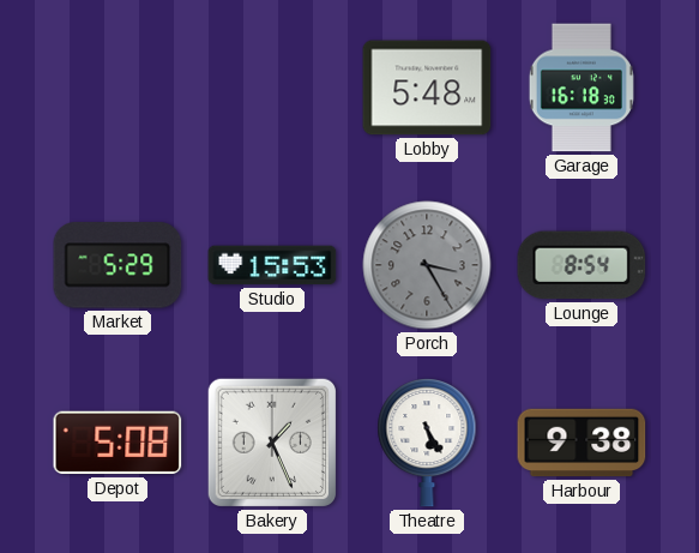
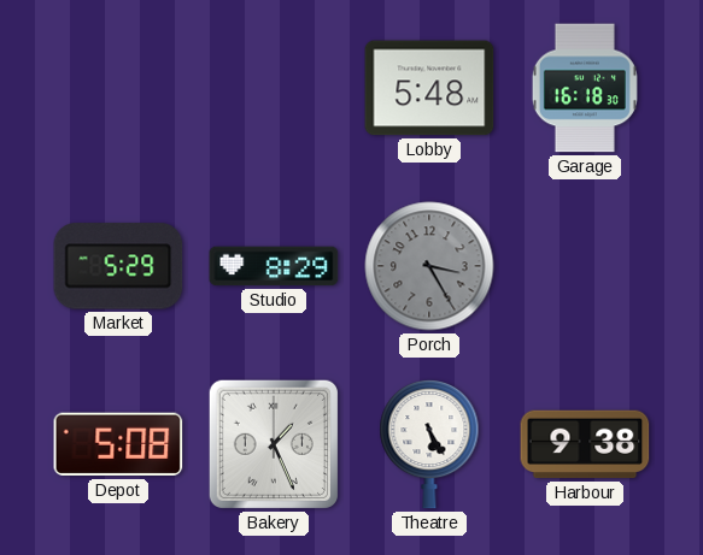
Studio: 15:53 -> 8:29
Lounge: 8:54 -> none
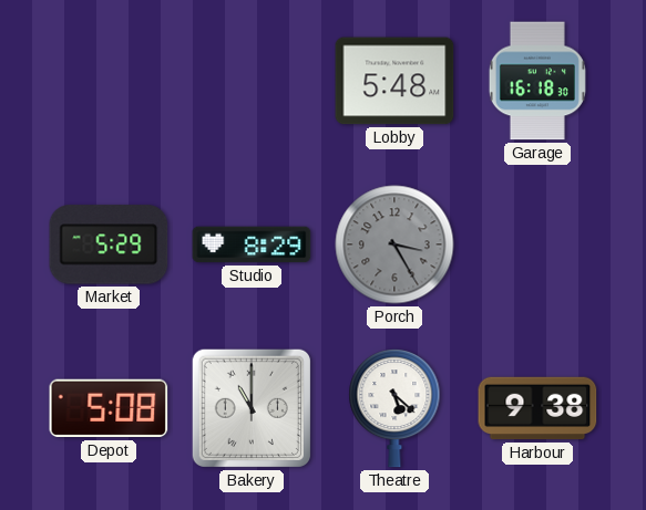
Bakery: 1:26 -> 11:00
Theatre: 5:25 -> 5:22
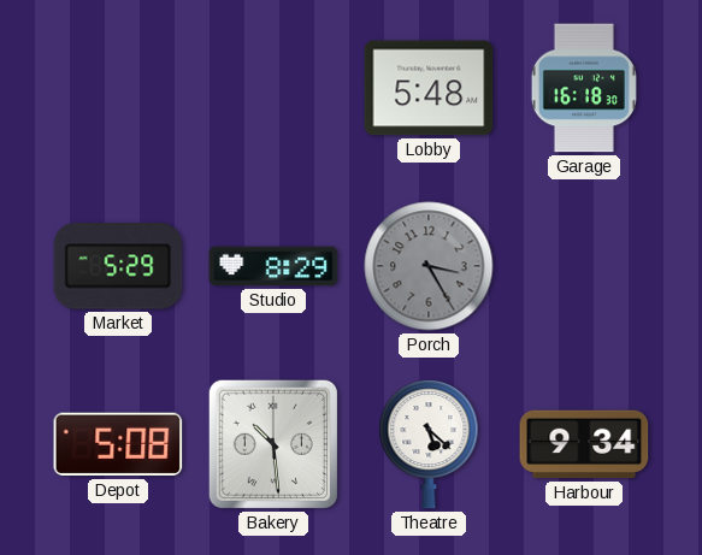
Bakery: 11:00 -> 10:29
Harbour: 9:38 -> 9:34
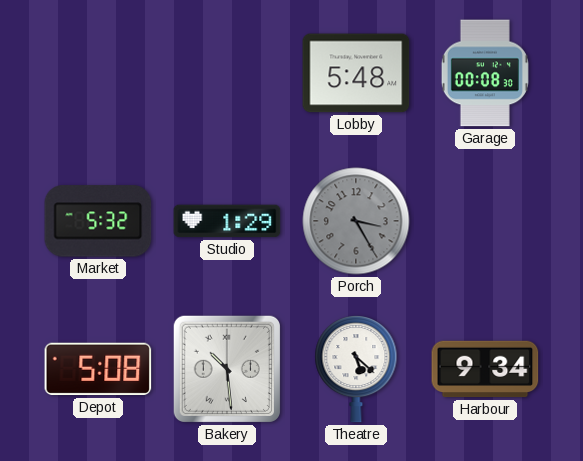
Garage: 16:18 -> 00:08
Market: 5:29 -> 5:32
Studio: 8:29 -> 1:29
